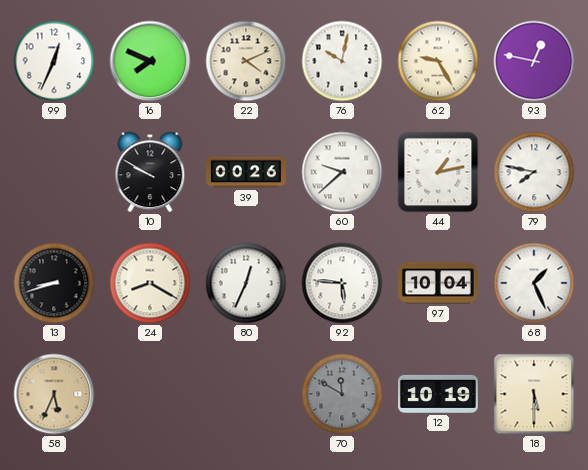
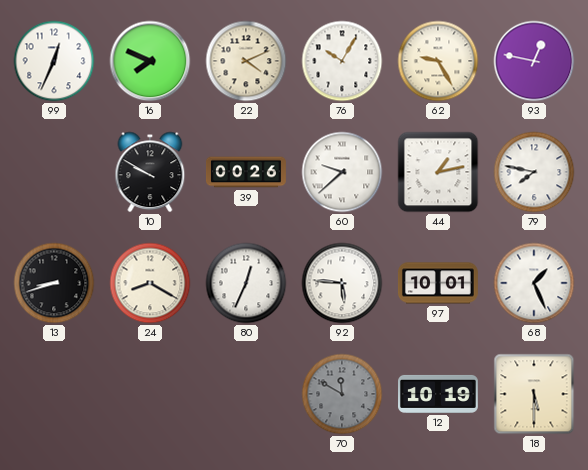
76: 10:02 -> 10:05
97: 10:04 -> 10:01
58: 5:34 -> none
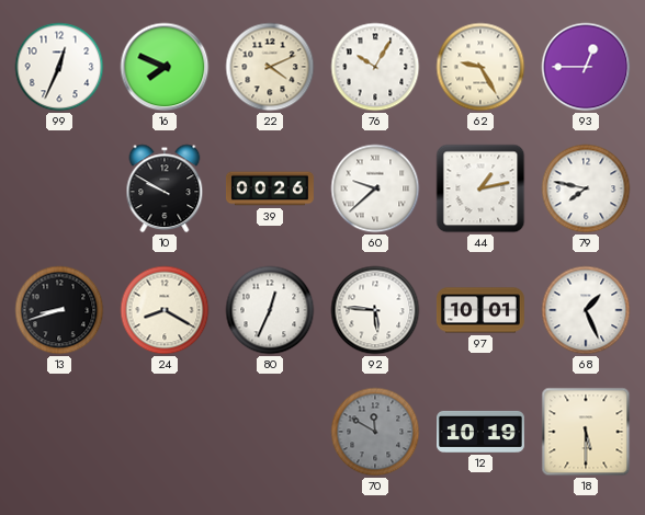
93: 12:47 -> 12:45
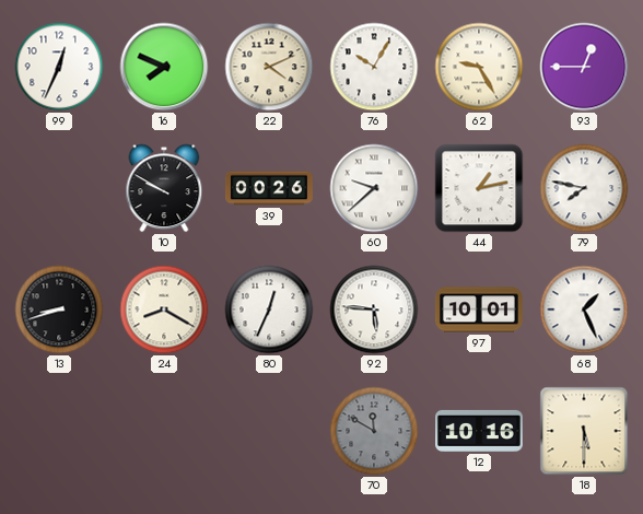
12: 10:19 -> 10:16
